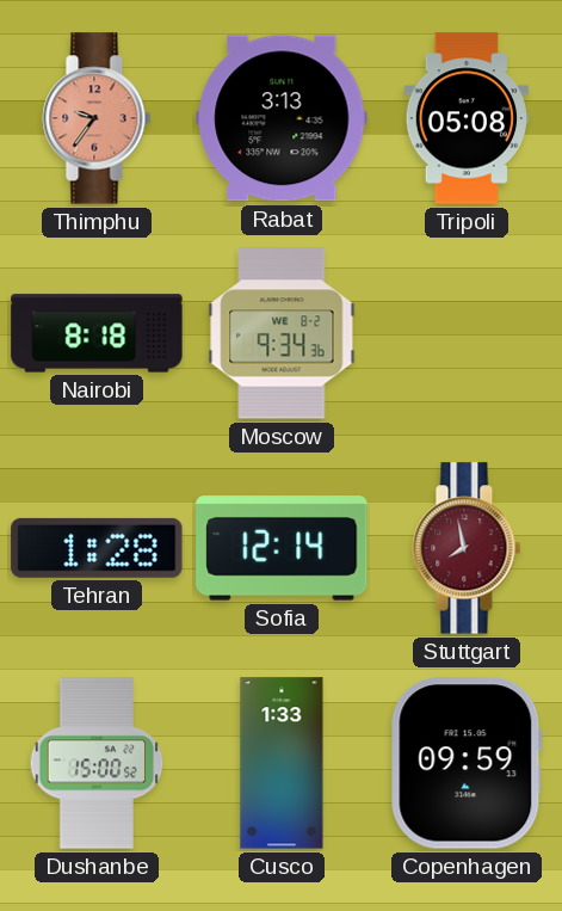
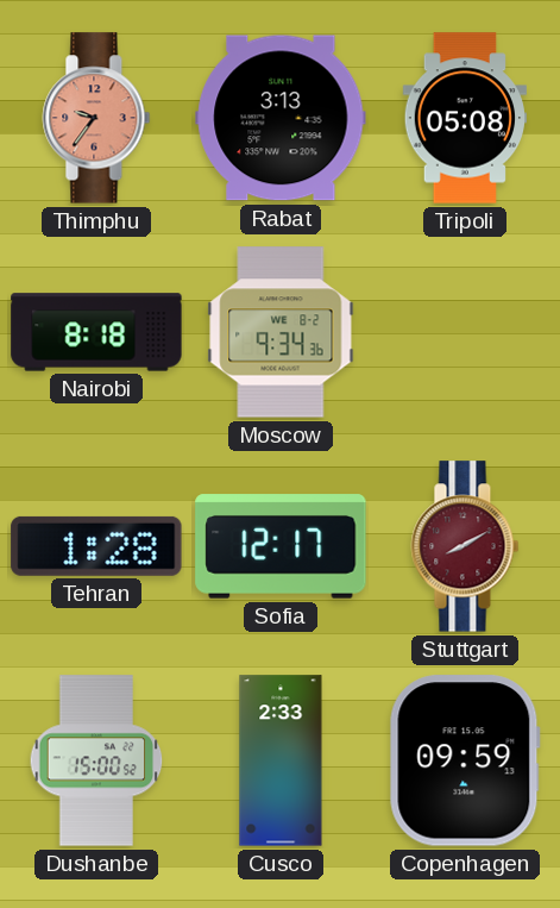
Sofia: 12:14 -> 12:17
Stuttgart: 7:58 -> 8:10
Cusco: 1:33 -> 2:33
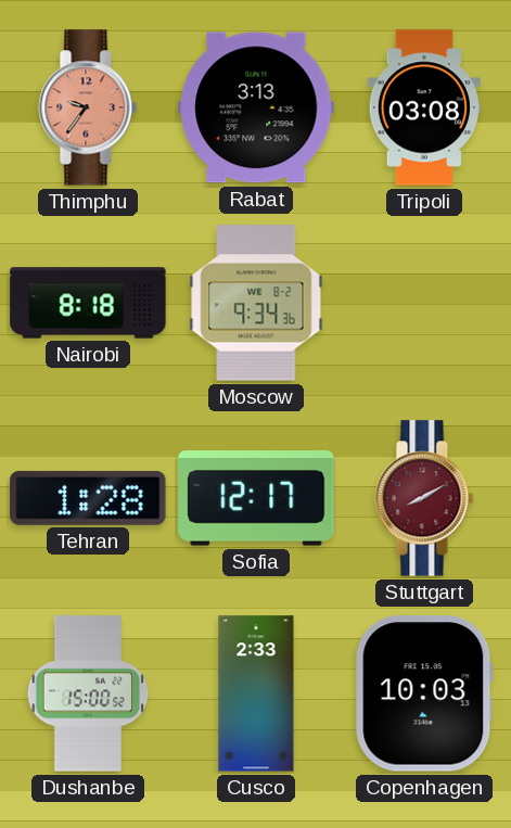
Tripoli: 05:08 -> 03:08
Copenhagen: 09:59 -> 10:03
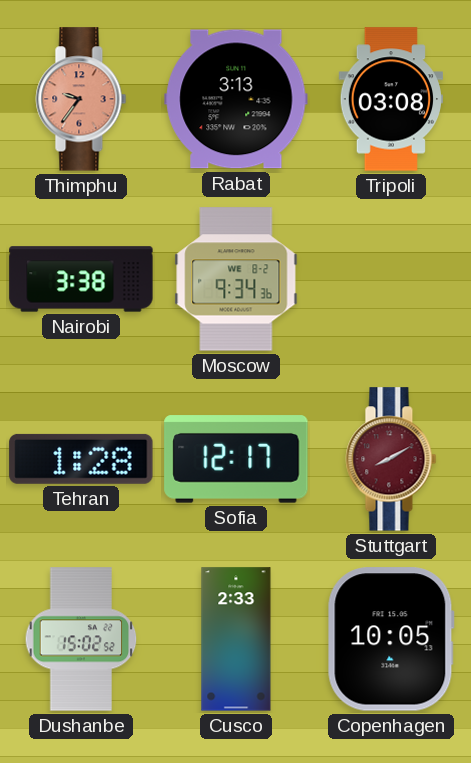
Nairobi: 8:18 -> 3:38
Dushanbe: 15:00 -> 15:02
Copenhagen: 10:03 -> 10:05
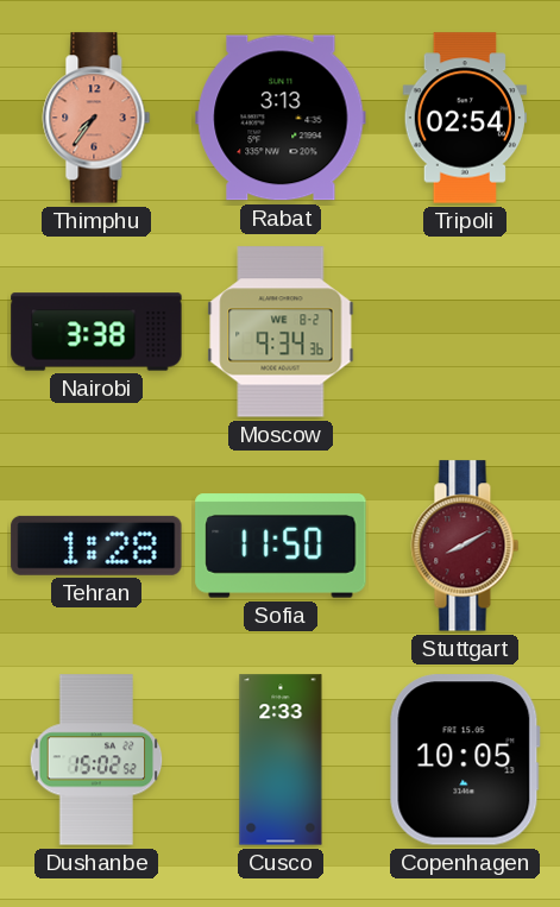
Thimphu: 9:36 -> 7:36
Tripoli: 03:08 -> 02:54
Sofia: 12:17 -> 11:50
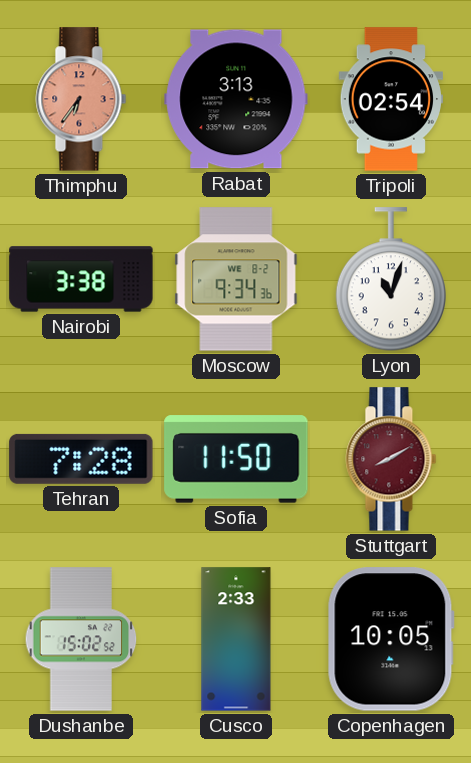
Thimphu: 7:36 -> 6:36
Lyon: none -> 11:03
Tehran: 1:28 -> 7:28
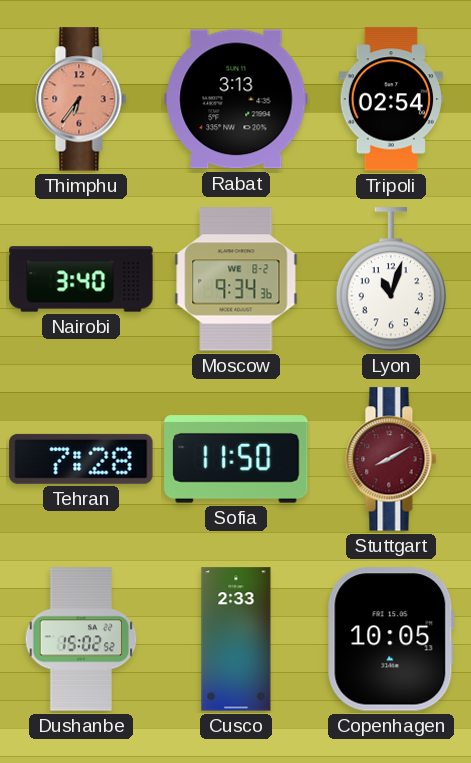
Nairobi: 3:38 -> 3:40
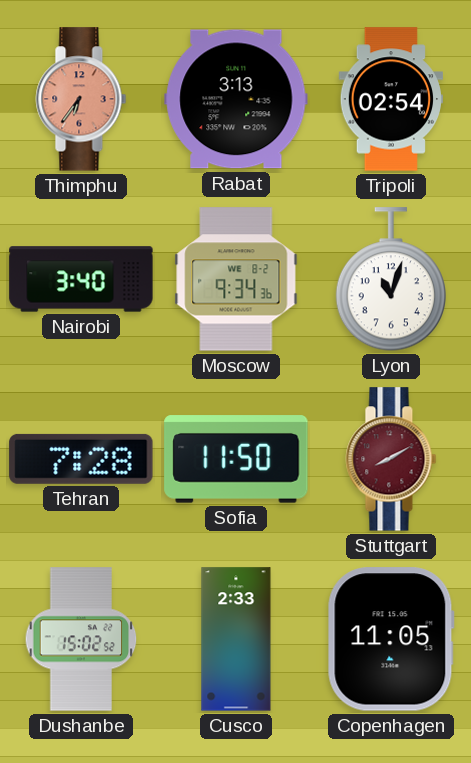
Copenhagen: 10:05 -> 11:05
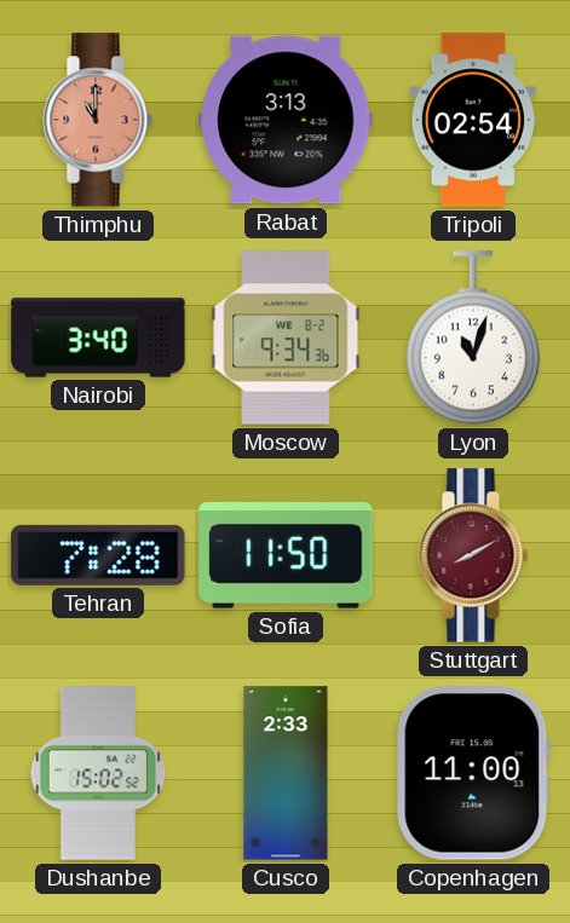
Thimphu: 6:36 -> 11:00
Copenhagen: 11:05 -> 11:00
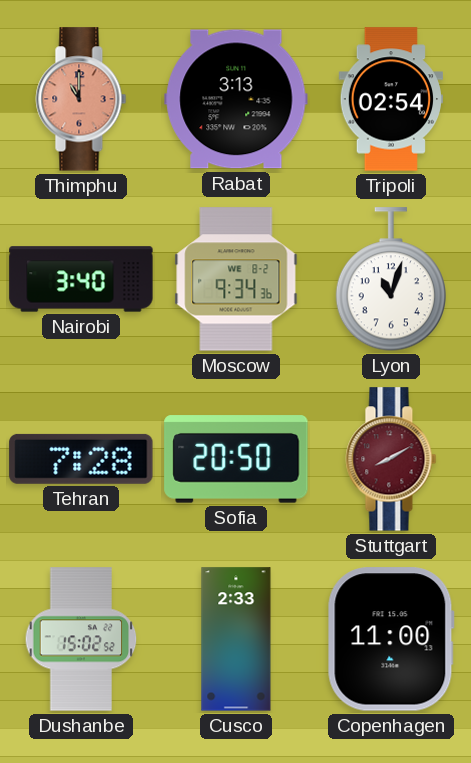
Sofia: 11:50 -> 20:50
